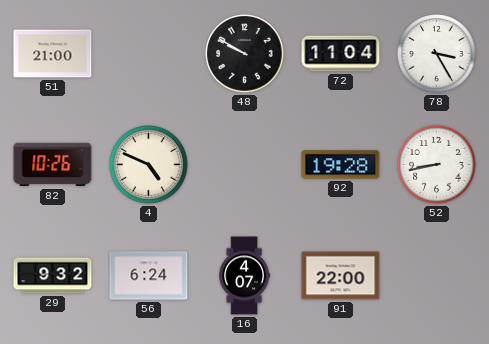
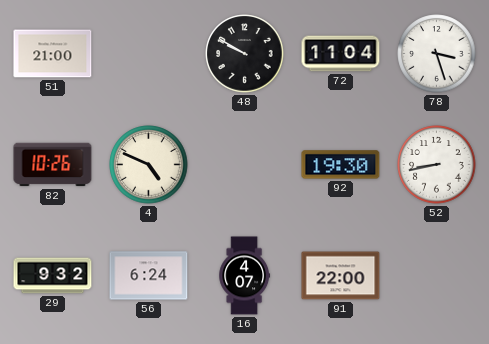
78: 3:25 -> 3:27
92: 19:28 -> 19:30
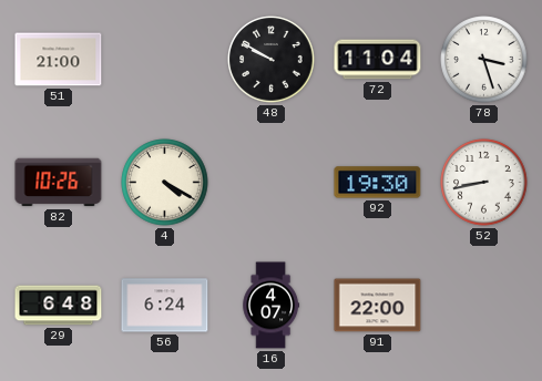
4: 4:49 -> 4:20
29: 9:32 -> 6:48
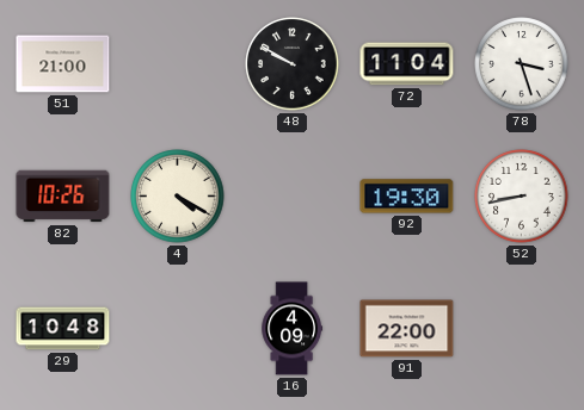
29: 6:48 -> 10:48
56: 6:24 -> none
16: 4:07 -> 4:09
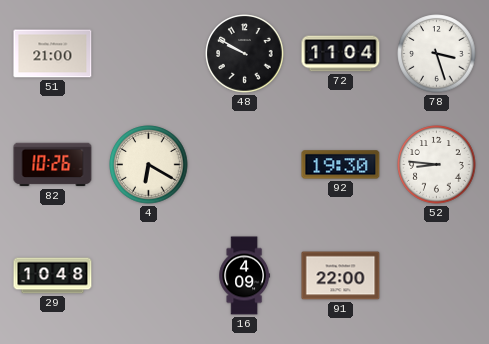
4: 4:20 -> 6:20
52: 8:43 -> 8:46
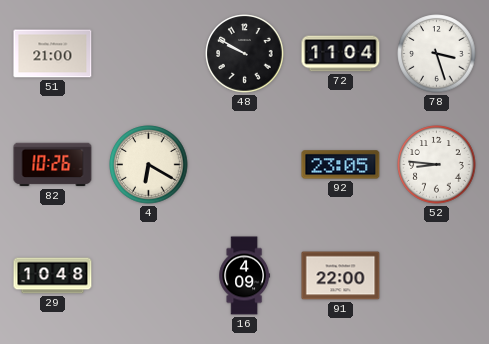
92: 19:30 -> 23:05
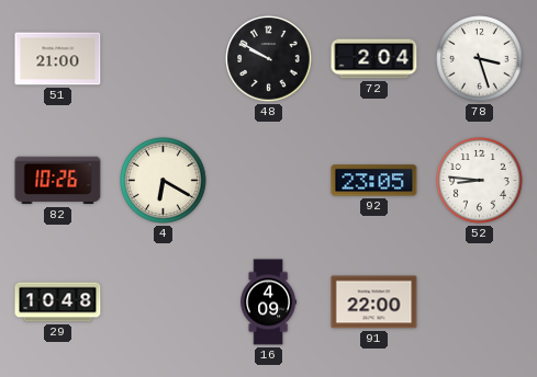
72: 11:04 -> 2:04
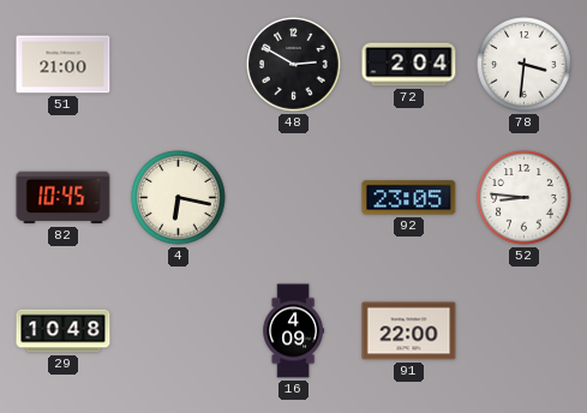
48: 9:50 -> 2:50
78: 3:27 -> 3:31
82: 10:26 -> 10:45
4: 6:20 -> 6:17
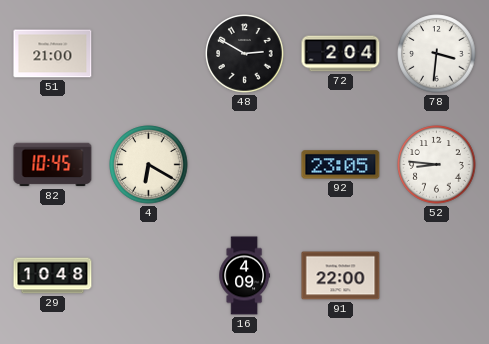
4: 6:17 -> 6:20
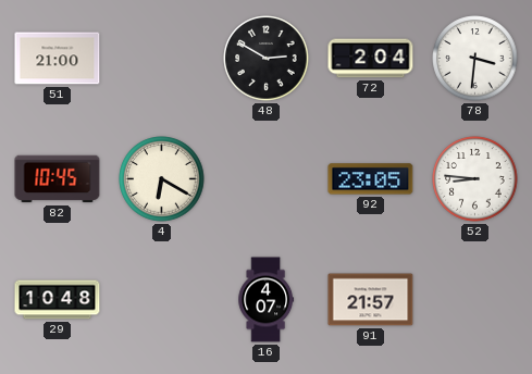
16: 4:09 -> 4:07
91: 22:00 -> 21:57
